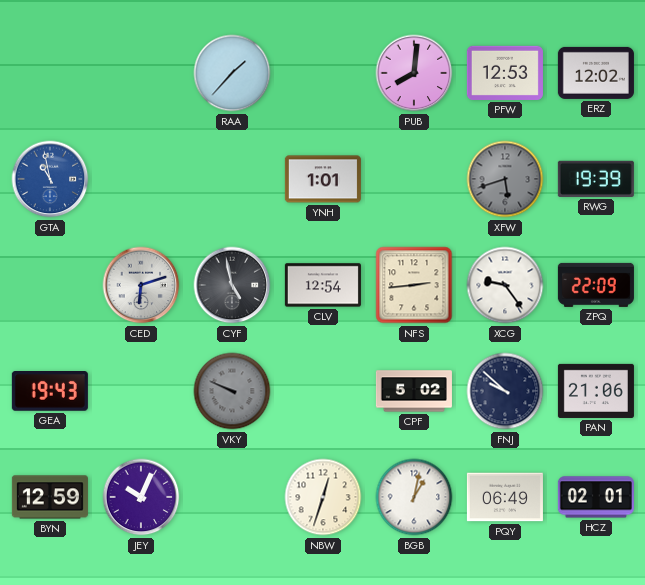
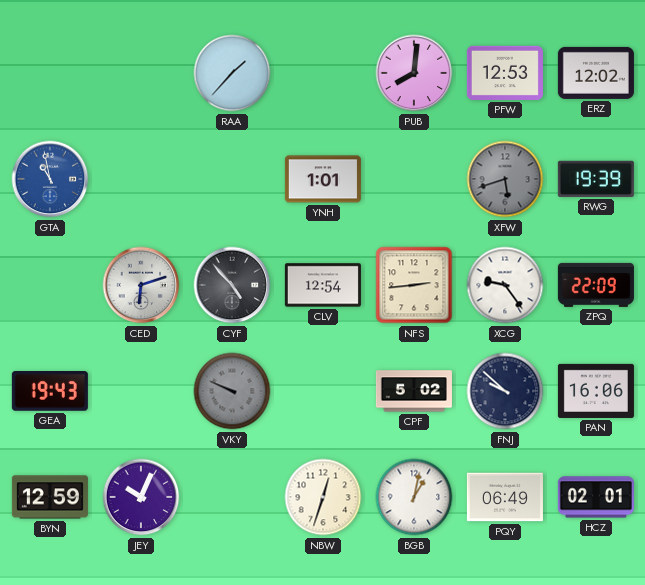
CYF: 4:58 -> 4:53
PAN: 21:06 -> 16:06
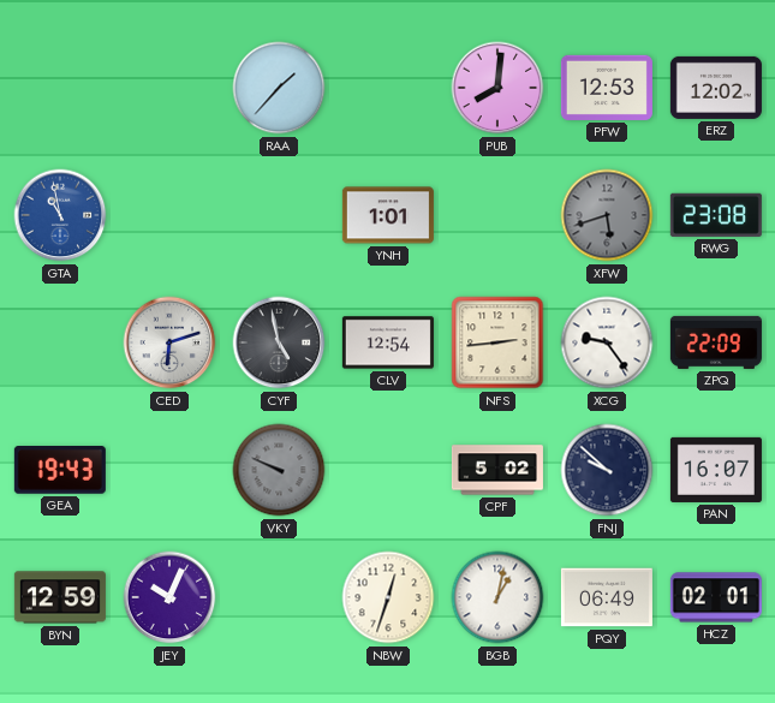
RWG: 19:39 -> 23:08
CYF: 4:53 -> 4:58
PAN: 16:06 -> 16:07
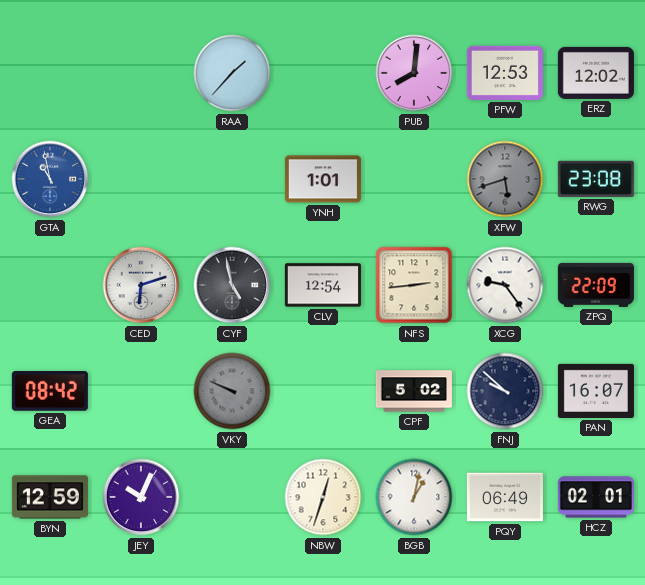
GEA: 19:43 -> 08:42
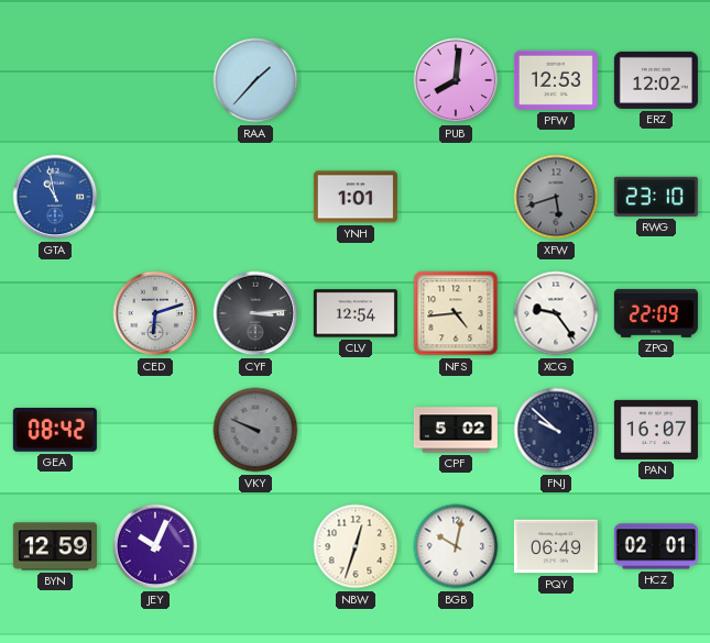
RWG: 23:08 -> 23:10
CYF: 4:58 -> 3:14
NFS: 2:44 -> 4:44
BGB: 1:02 -> 10:02
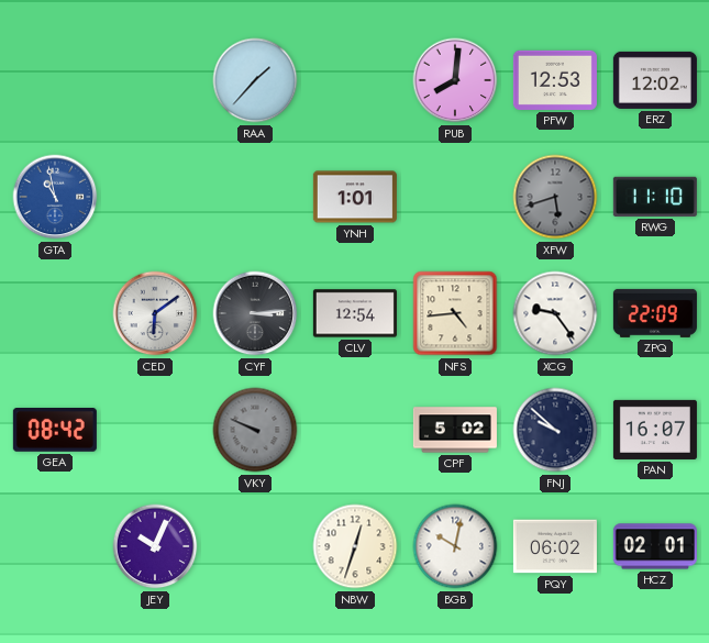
RWG: 23:10 -> 11:10
CED: 6:12 -> 6:09
BYN: 12:59 -> none
PQY: 06:49 -> 06:02
